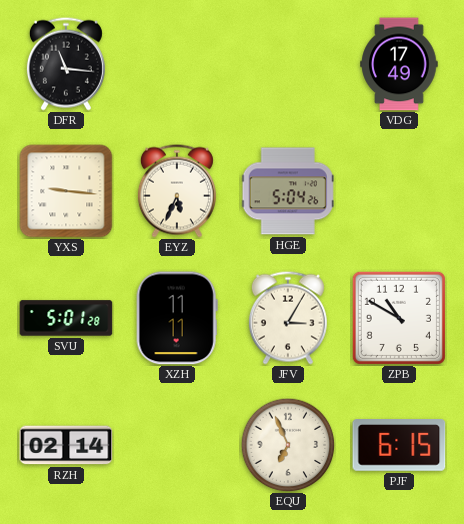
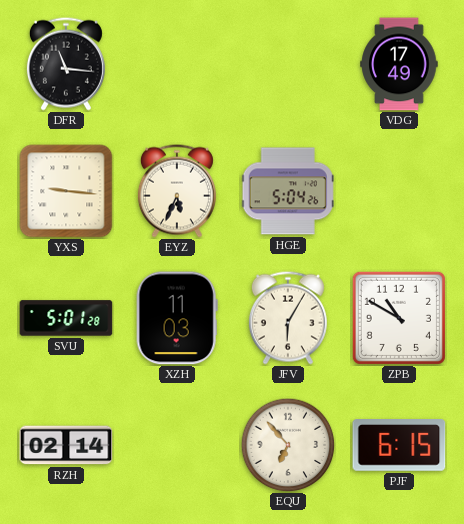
XZH: 11:11 -> 11:03
JFV: 3:05 -> 6:05
EQU: 6:56 -> 6:53
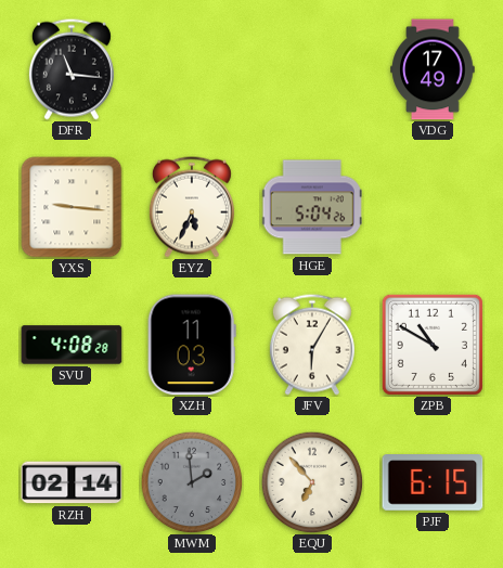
SVU: 5:01 -> 4:08
MWM: none -> 1:59
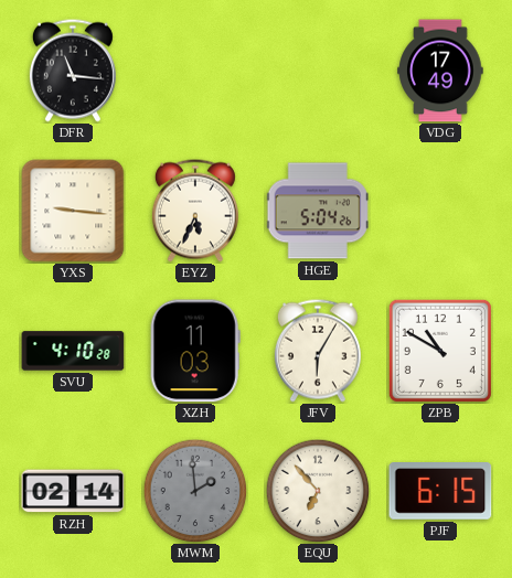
SVU: 4:08 -> 4:10
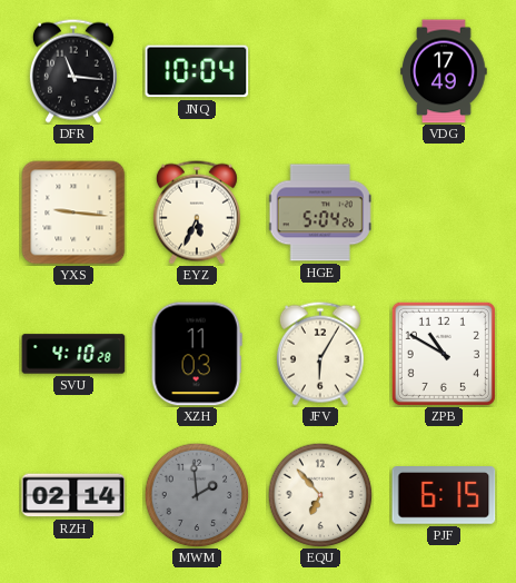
JNQ: none -> 10:04
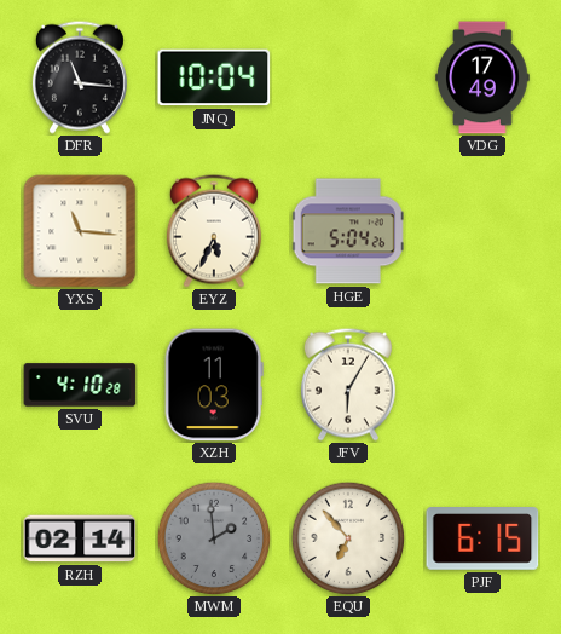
YXS: 9:16 -> 11:16
ZPB: 10:50 -> none
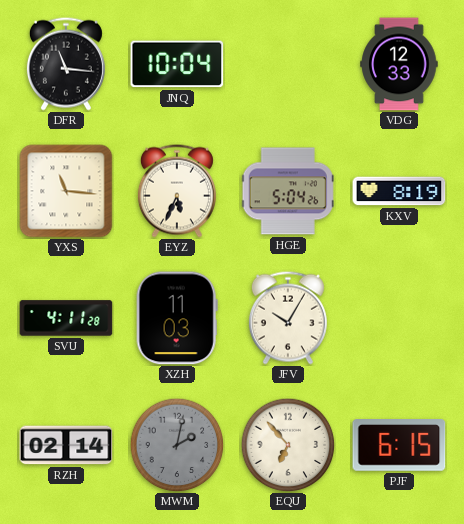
VDG: 17:49 -> 12:33
KXV: none -> 8:19
SVU: 4:10 -> 4:11
JFV: 6:05 -> 10:05
MWM: 1:59 -> 2:02
